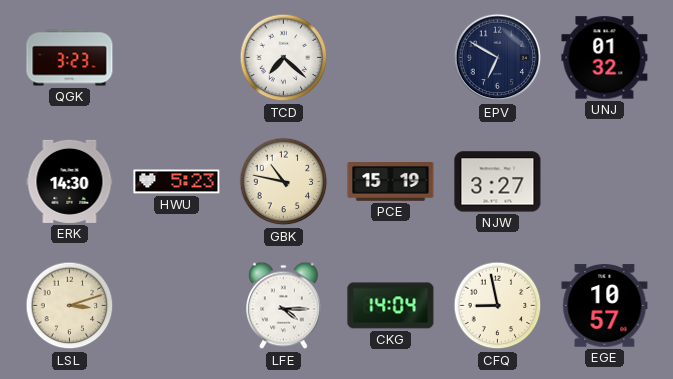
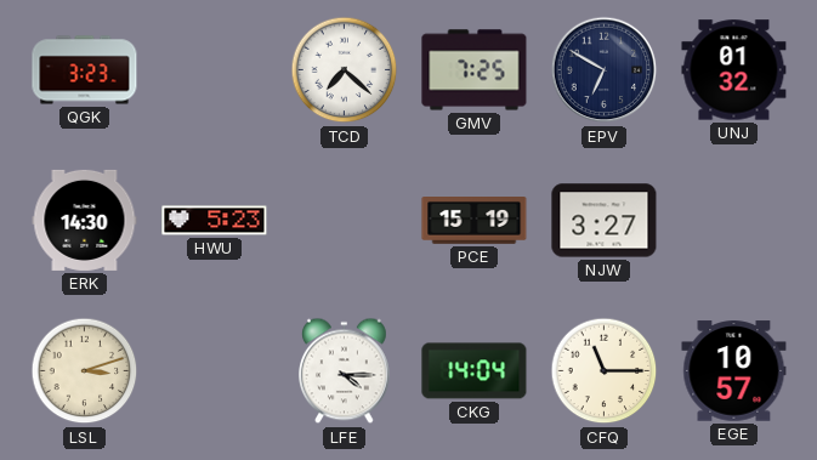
GMV: none -> 7:25
GBK: 10:47 -> none
CFQ: 8:58 -> 11:15
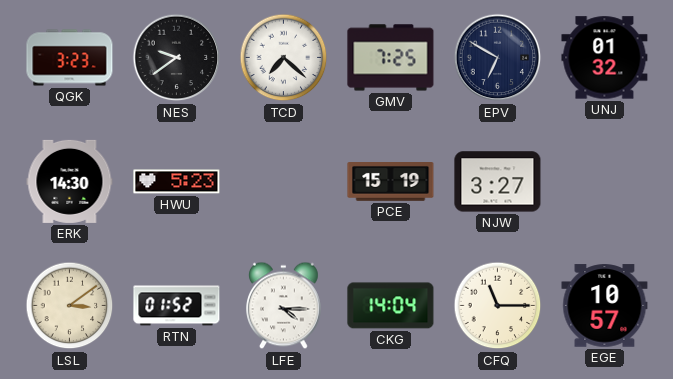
NES: none -> 9:39
LSL: 3:12 -> 3:09
RTN: none -> 01:52
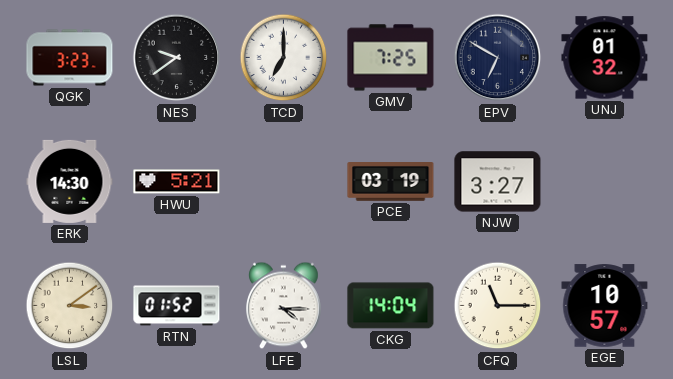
TCD: 7:22 -> 7:00
HWU: 5:23 -> 5:21
PCE: 15:19 -> 03:19
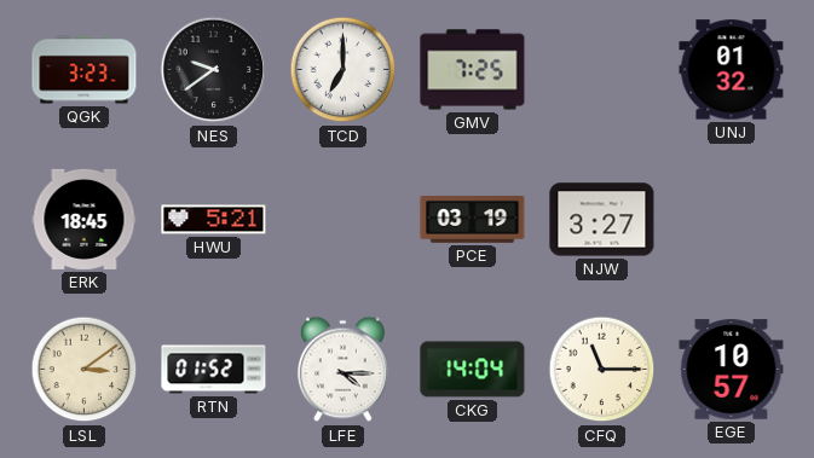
EPV: 6:50 -> none
ERK: 14:30 -> 18:45
